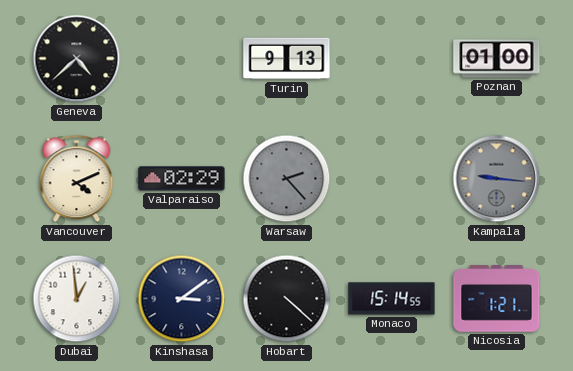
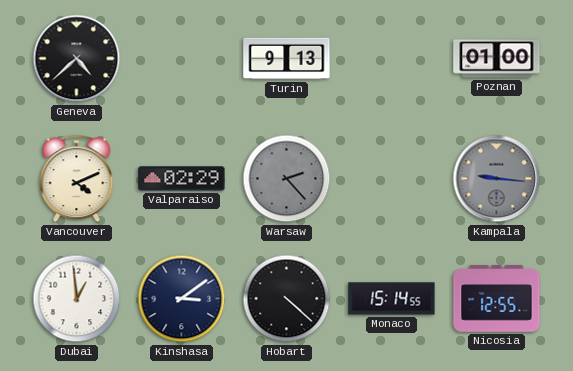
Nicosia: 1:21 -> 12:55
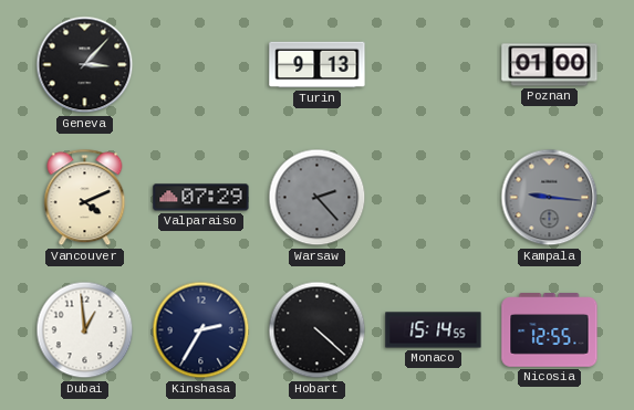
Geneva: 4:38 -> 3:07
Valparaiso: 02:29 -> 07:29
Kinshasa: 3:09 -> 2:35
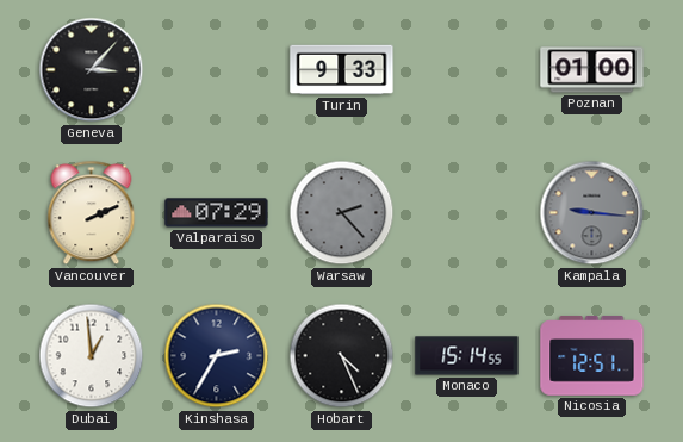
Turin: 9:13 -> 9:33
Vancouver: 4:11 -> 2:11
Hobart: 4:22 -> 4:26
Nicosia: 12:55 -> 12:51
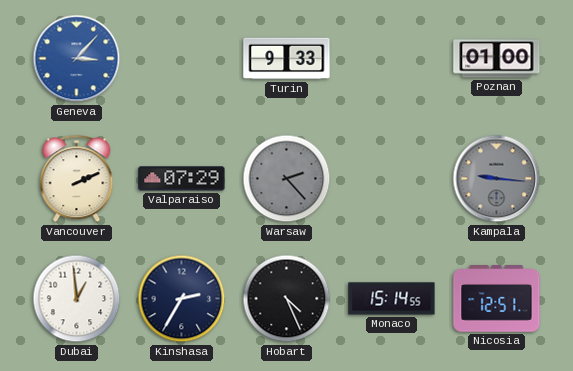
Geneva dial: black -> blue
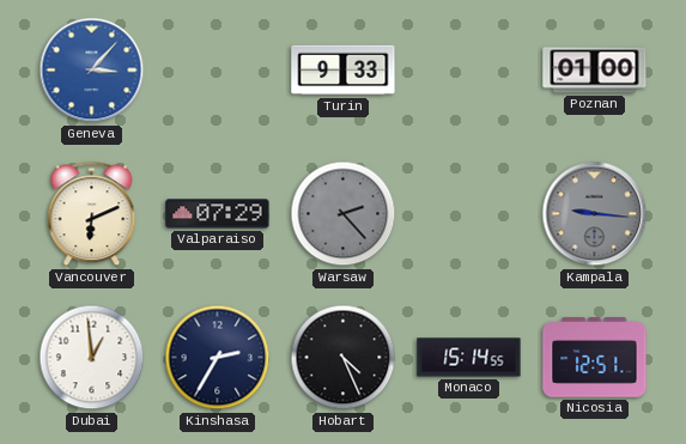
Vancouver: 2:11 -> 6:11
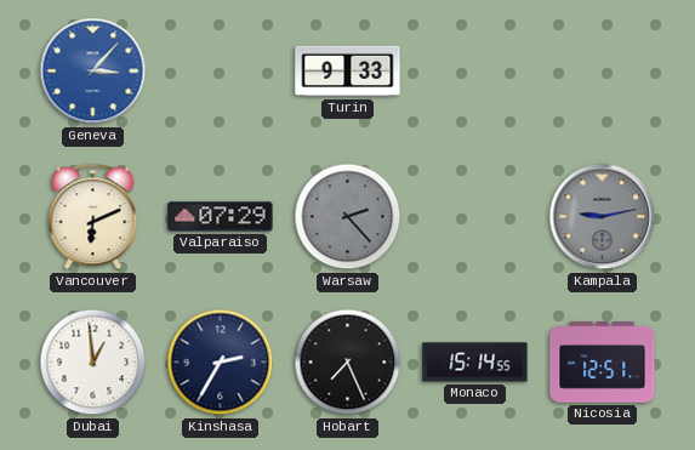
Poznan: 01:00 -> none
Kampala: 9:16 -> 9:13
Hobart: 4:26 -> 7:26
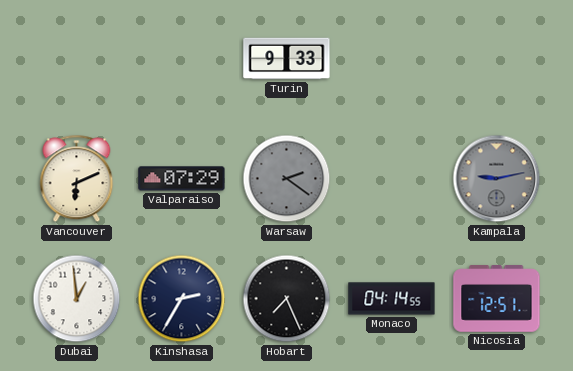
Geneva: 3:07 -> none
Warsaw: 2:23 -> 2:21
Monaco: 15:14 -> 04:14
